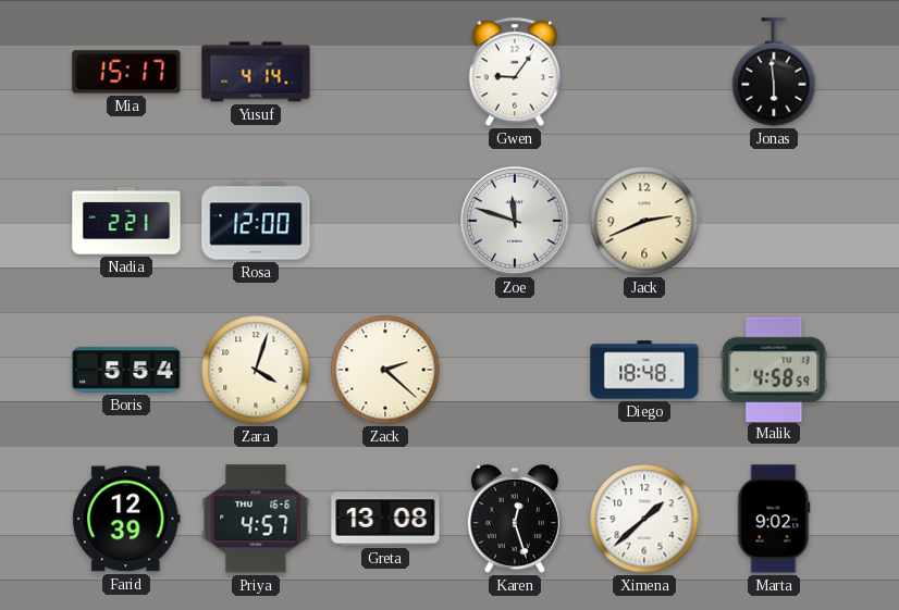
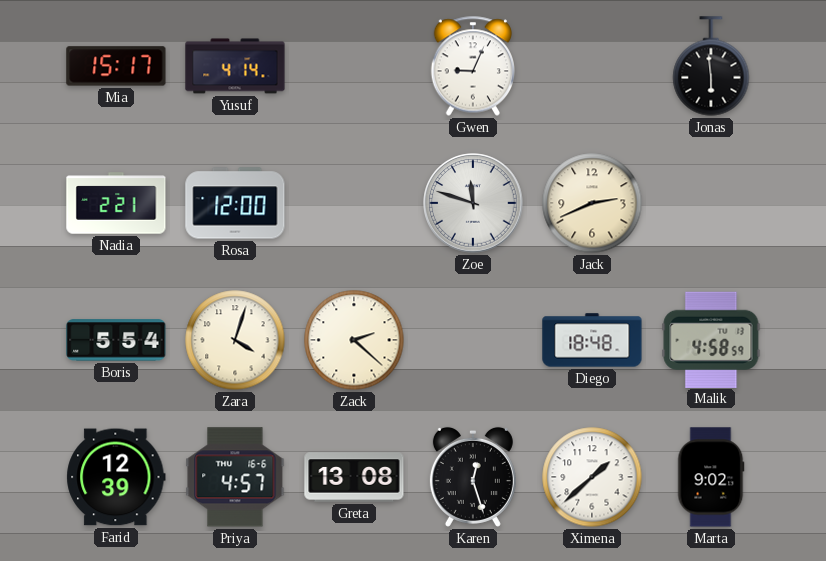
Gwen: 9:06 -> 9:04
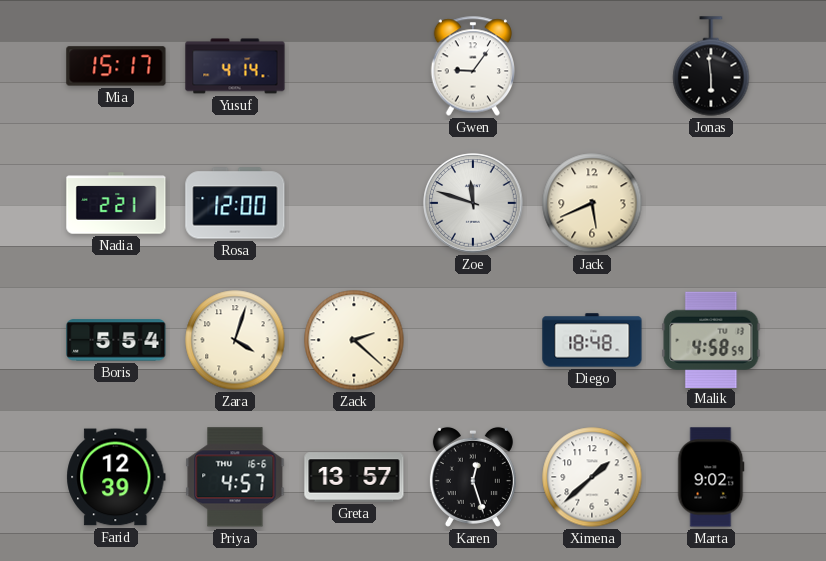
Gwen: 9:04 -> 9:06
Jack: 2:41 -> 5:41
Greta: 13:08 -> 13:57
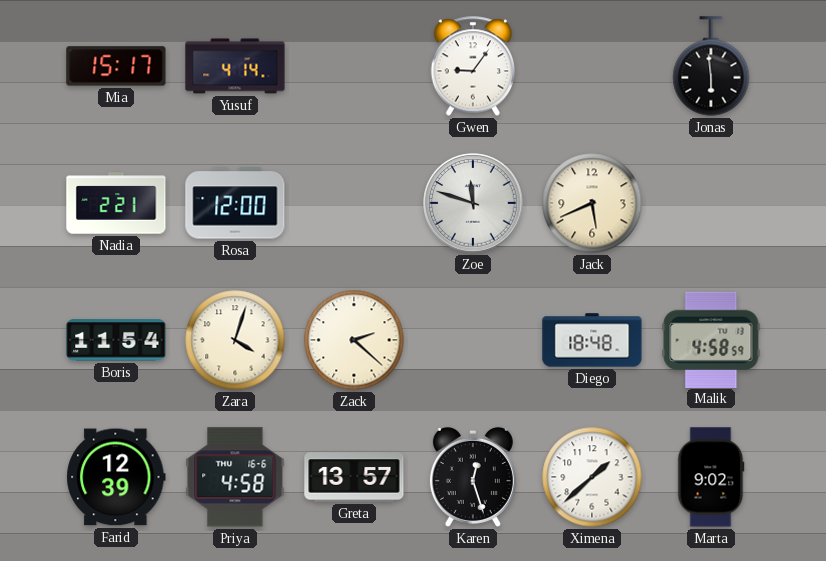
Boris: 5:54 -> 11:54
Priya: 4:57 -> 4:58
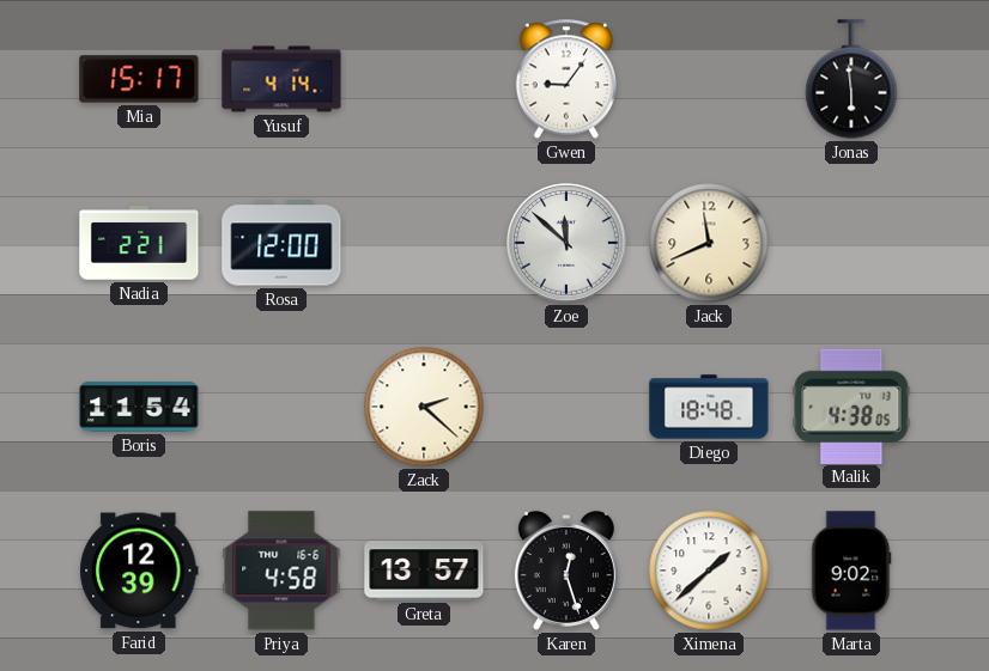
Zoe: 11:48 -> 11:52
Jack: 5:41 -> 11:41
Zara: 4:03 -> none
Malik: 4:58 -> 4:38
